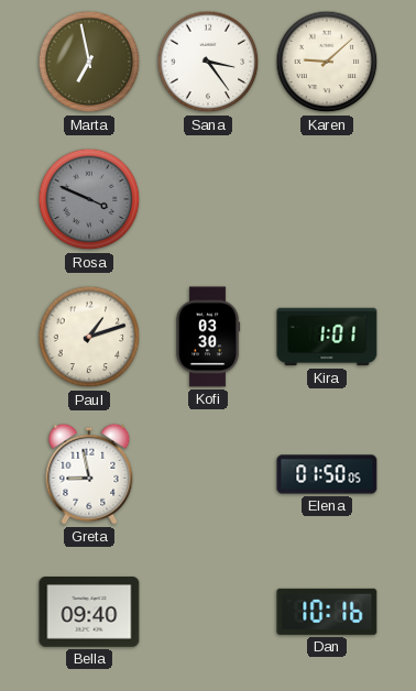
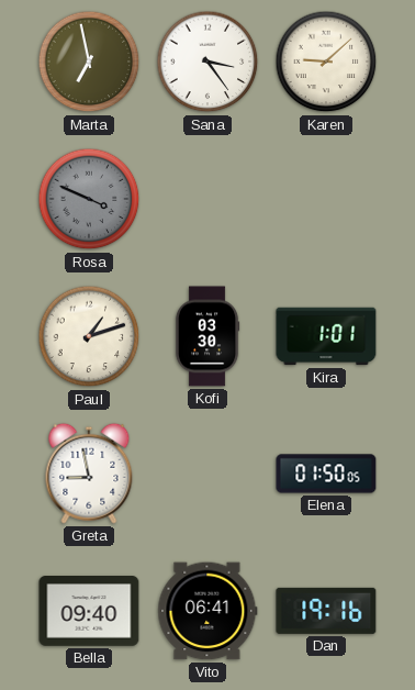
Vito: none -> 06:41
Dan: 10:16 -> 19:16
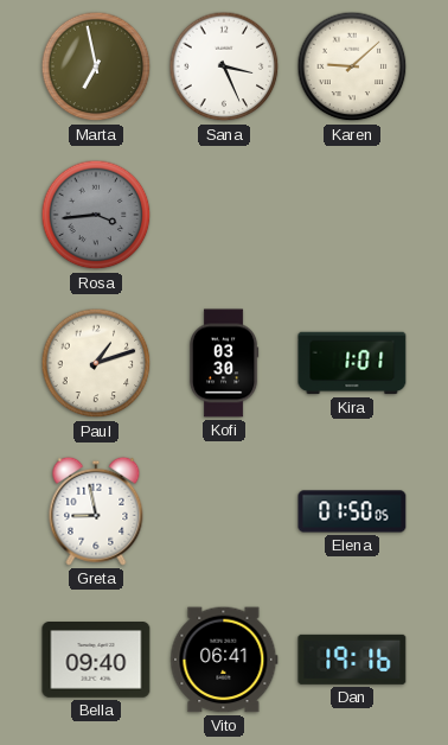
Sana: 3:24 -> 3:26
Rosa: 3:49 -> 3:44
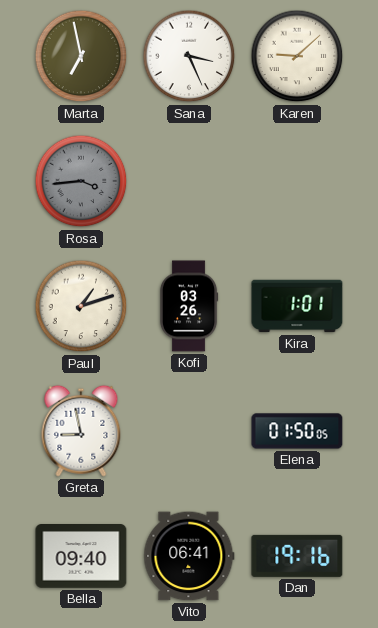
Kofi: 03:30 -> 03:26
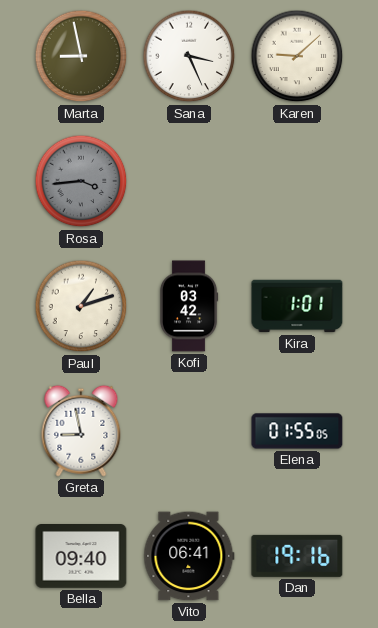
Marta: 6:58 -> 8:58
Kofi: 03:26 -> 03:42
Elena: 01:50 -> 01:55
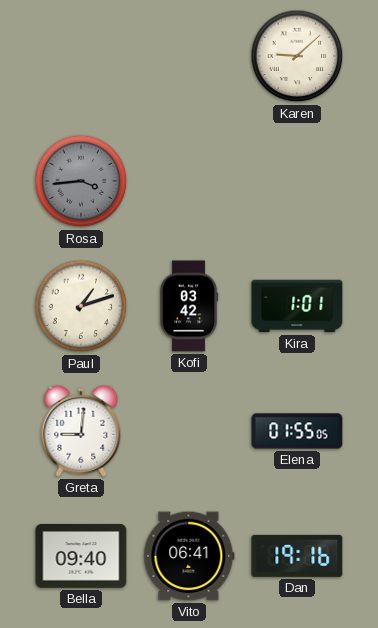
Marta: 8:58 -> none
Sana: 3:26 -> none
Greta: 8:58 -> 9:01
